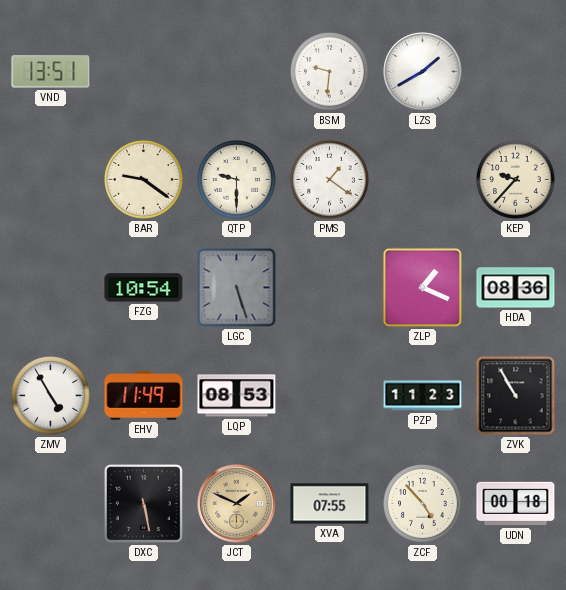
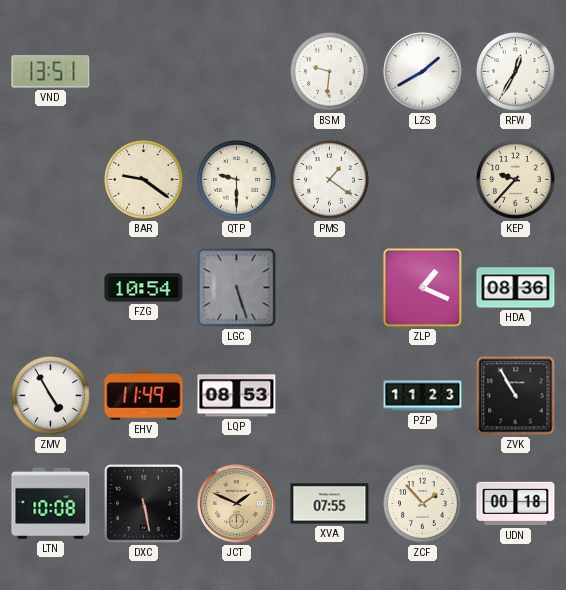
RFW: none -> 12:35
LTN: none -> 10:08
ZCF: 4:53 -> 1:53
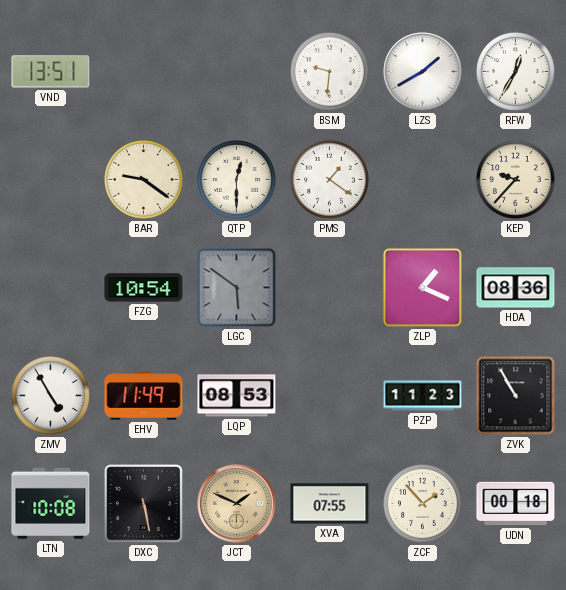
QTP: 9:30 -> 12:30
LGC: 5:27 -> 5:51
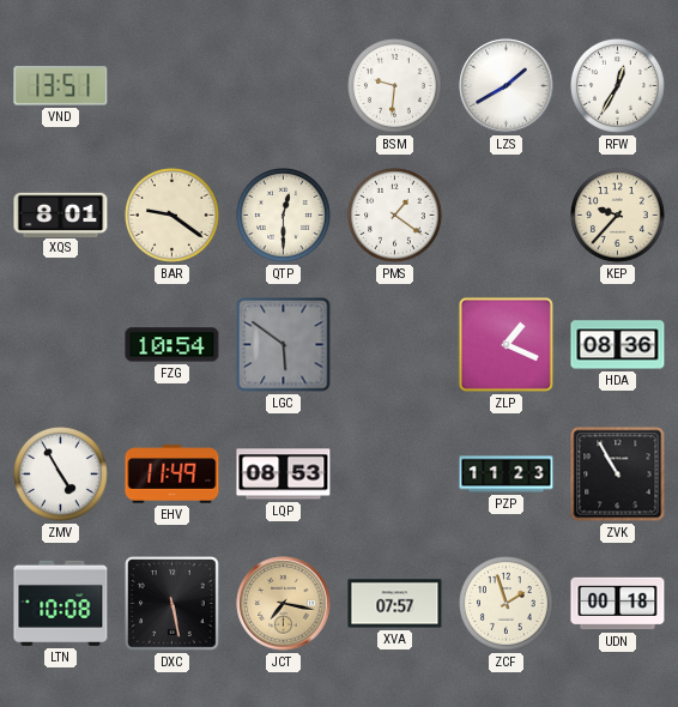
XQS: none -> 8:01
JCT: 1:49 -> 7:17
XVA: 07:55 -> 07:57
ZCF: 1:53 -> 1:57
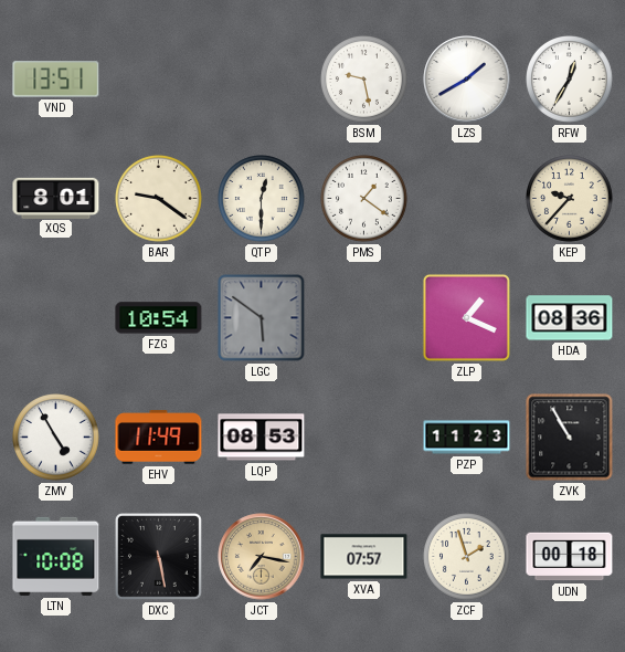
BSM: 9:31 -> 9:28
